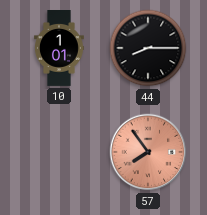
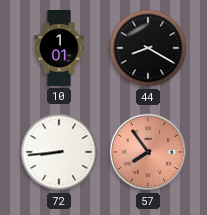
44: 8:15 -> 8:20
72: none -> 8:44
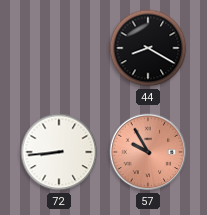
10: 1:01 -> none
57: 7:54 -> 9:55
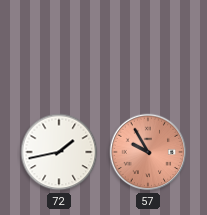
44: 8:20 -> none
72: 8:44 -> 1:43
